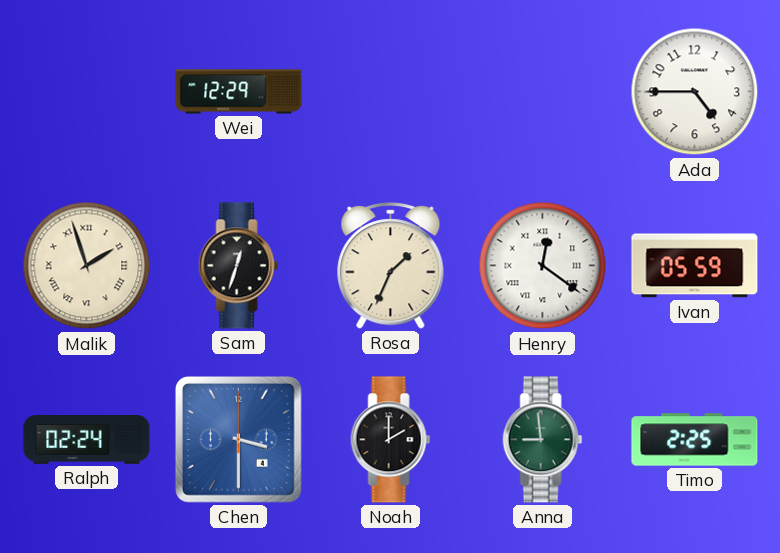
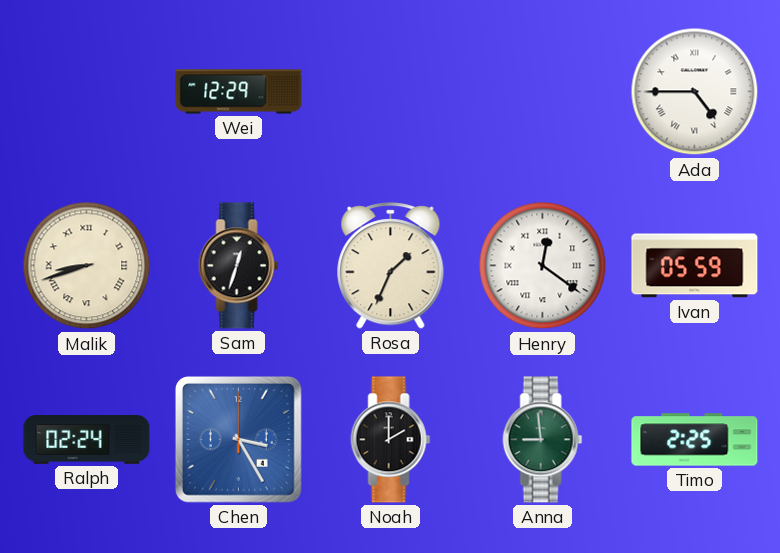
Ada numerals: Arabic -> Roman
Malik: 1:57 -> 8:42
Chen: 3:30 -> 3:25
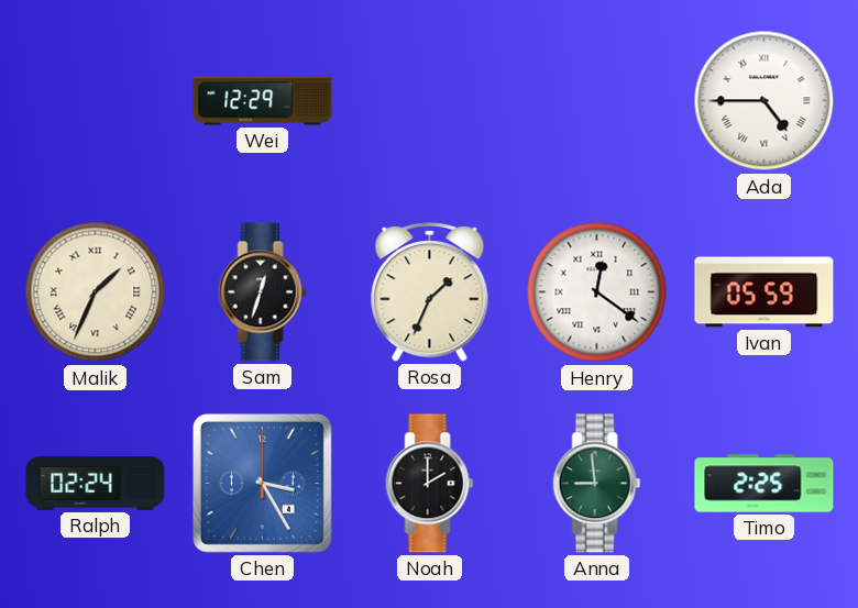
Malik: 8:42 -> 1:34
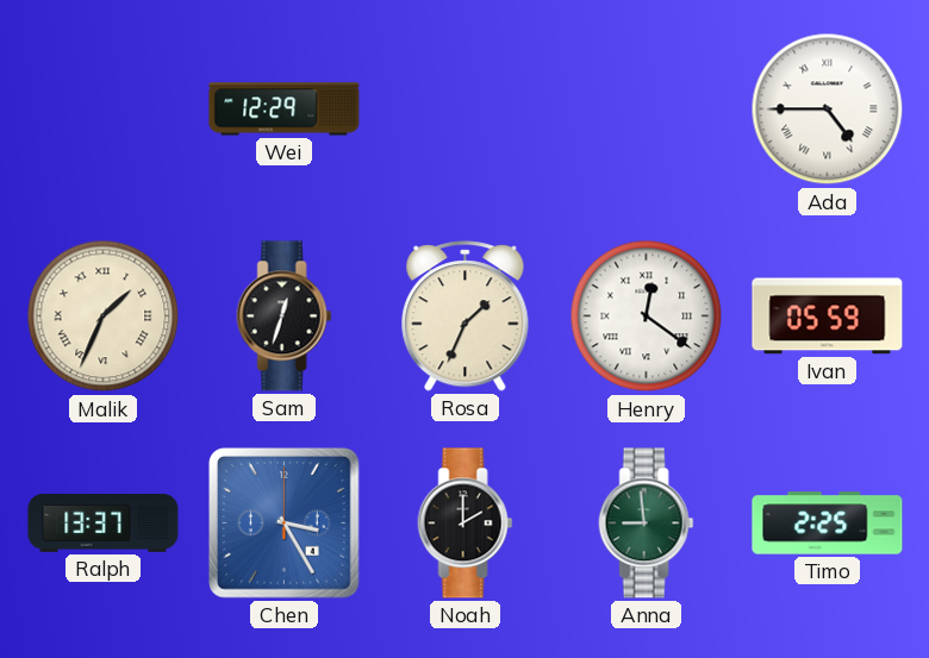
Ralph: 02:24 -> 13:37
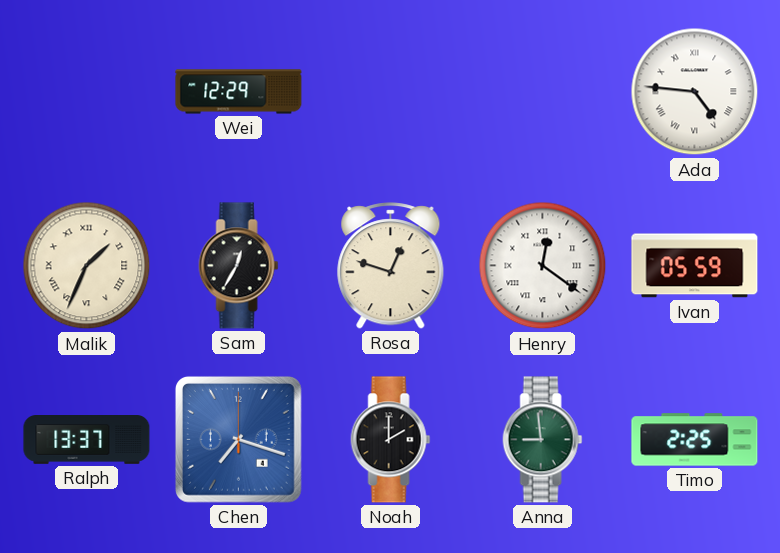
Ada: 4:45 -> 4:46
Sam: 12:33 -> 12:35
Rosa: 1:34 -> 12:48
Chen: 3:25 -> 7:18
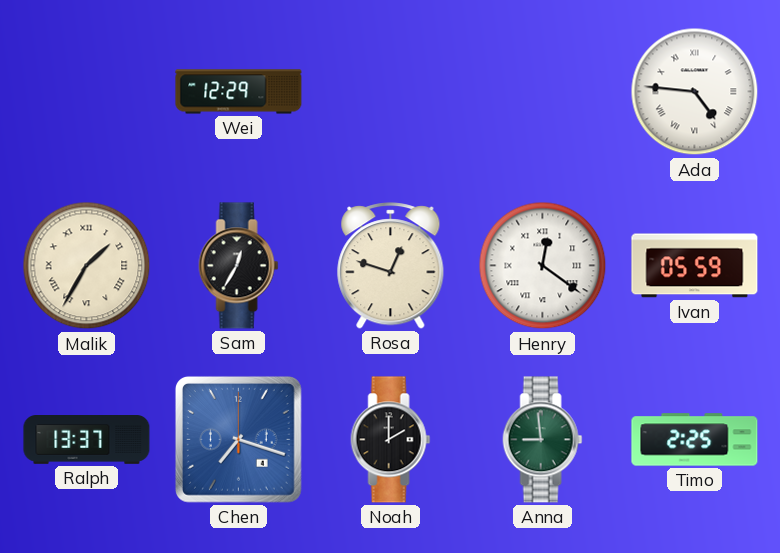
Malik: 1:34 -> 1:35
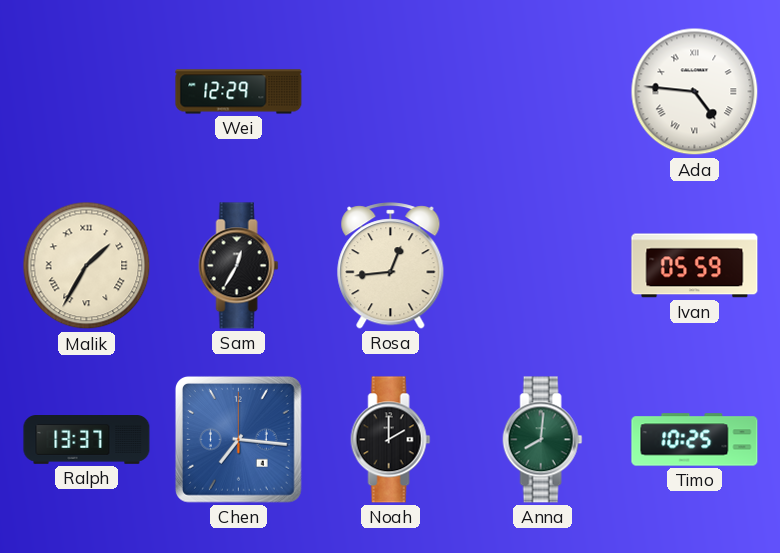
Rosa: 12:48 -> 12:44
Henry: 12:21 -> none
Chen: 7:18 -> 7:16
Anna: 8:59 -> 8:01
Timo: 2:25 -> 10:25
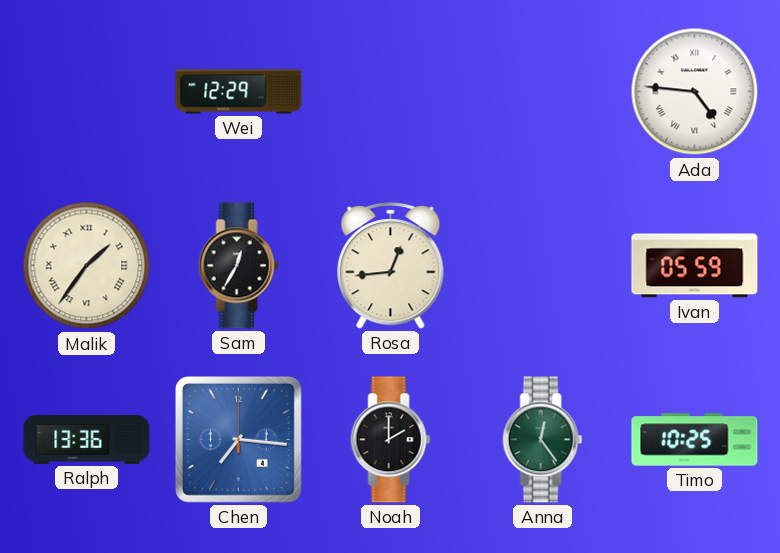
Malik: 1:35 -> 1:36
Ralph: 13:37 -> 13:36
Anna: 8:01 -> 12:24
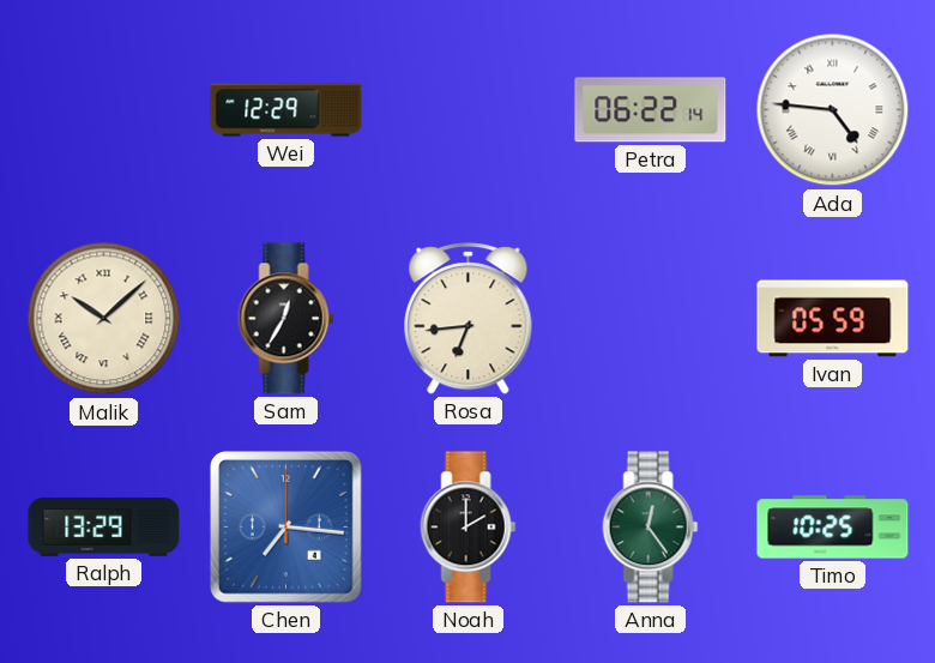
Petra: none -> 06:22
Malik: 1:36 -> 10:08
Rosa: 12:44 -> 6:44
Ralph: 13:36 -> 13:29
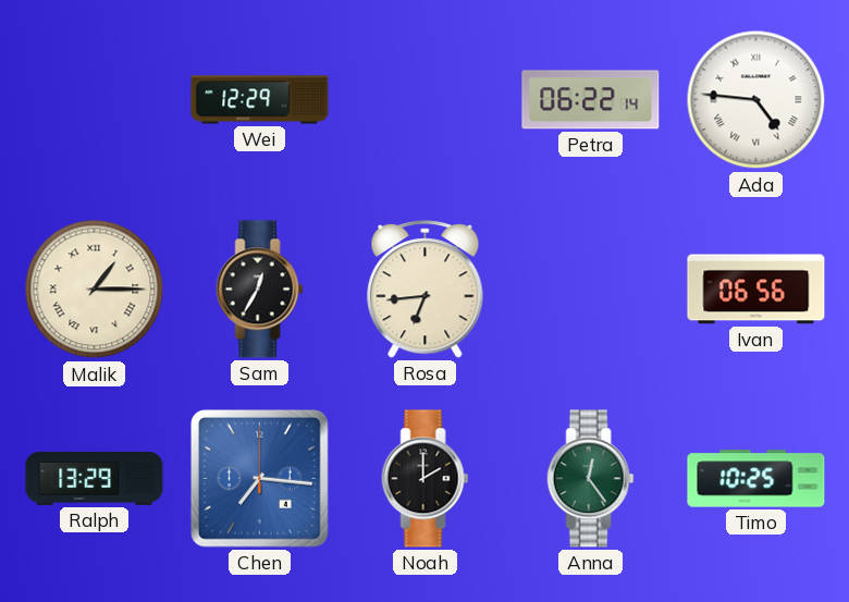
Malik: 10:08 -> 1:15
Ivan: 05:59 -> 06:56
